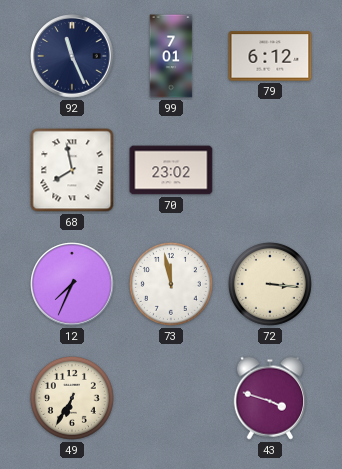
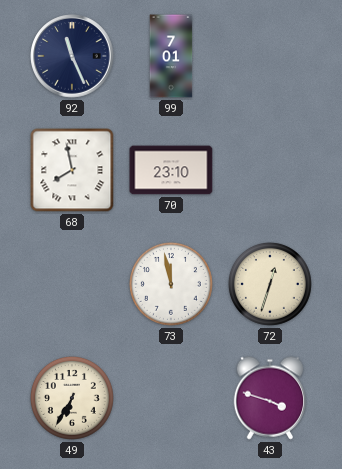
79: 6:12 -> none
70: 23:02 -> 23:10
12: 7:34 -> none
72: 3:16 -> 12:33
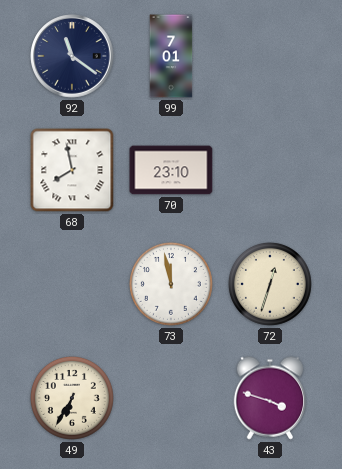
92: 11:26 -> 11:21
